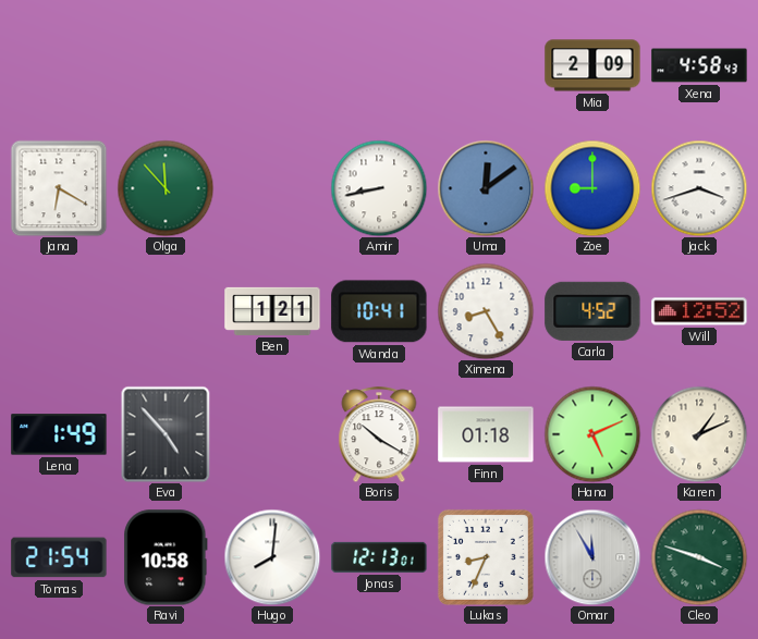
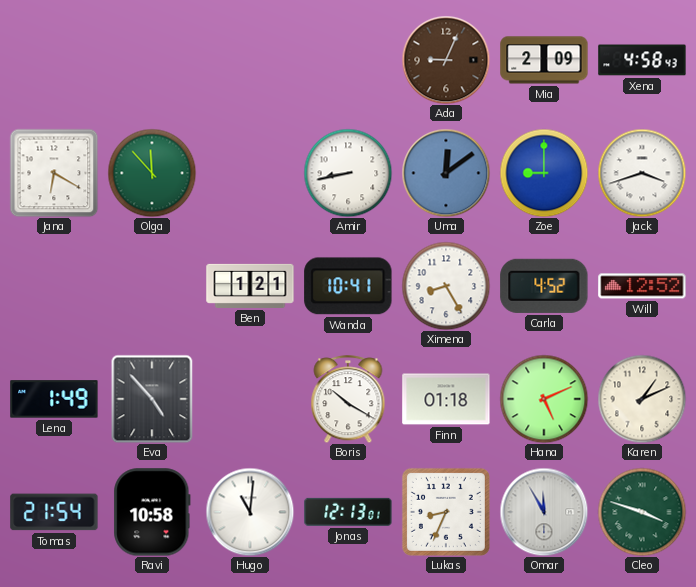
Ada: none -> 9:04
Hugo: 8:01 -> 11:01
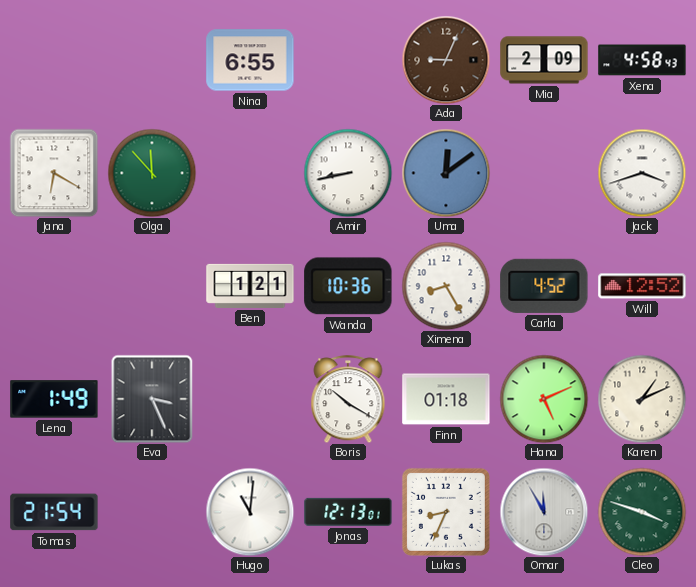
Nina: none -> 6:55
Zoe: 9:00 -> none
Wanda: 10:41 -> 10:36
Eva: 4:53 -> 3:26
Ravi: 10:58 -> none
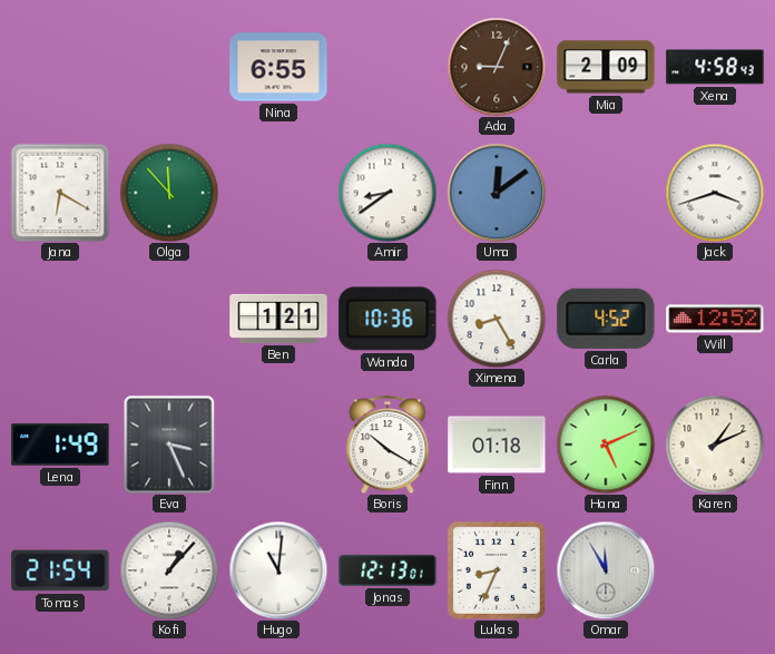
Amir: 8:43 -> 8:39
Kofi: none -> 1:07
Cleo: 3:48 -> none
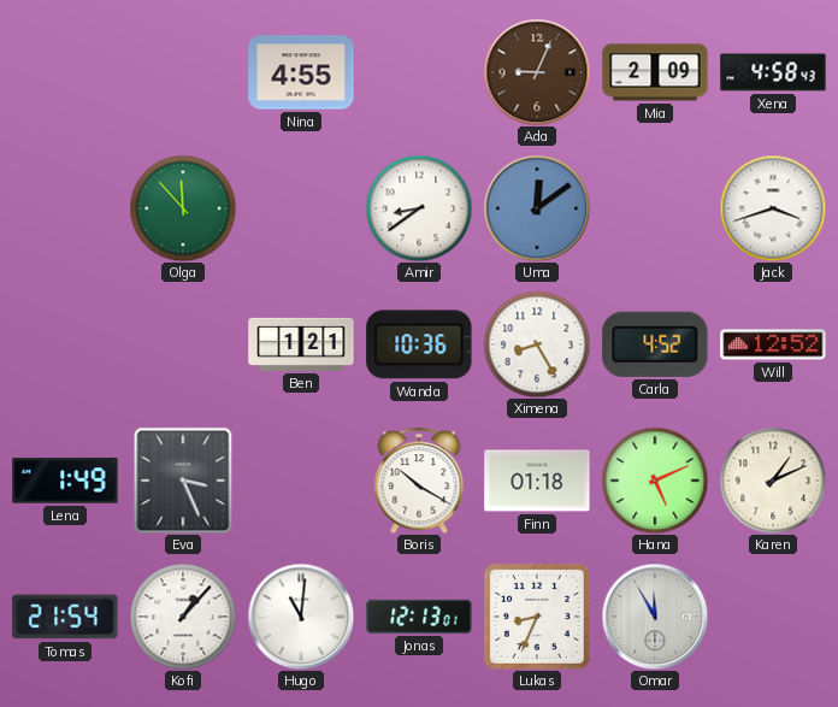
Nina: 6:55 -> 4:55
Jana: 6:20 -> none
